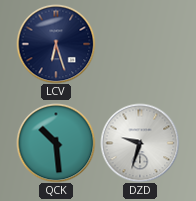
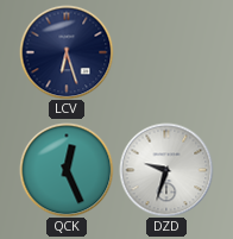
QCK: 10:29 -> 12:26
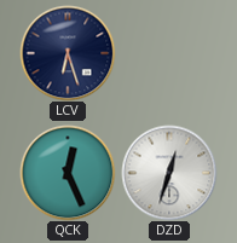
DZD: 9:33 -> 12:33
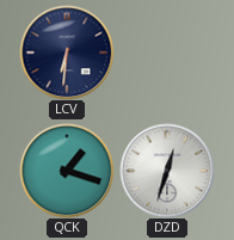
LCV: 6:27 -> 6:31
QCK: 12:26 -> 1:18
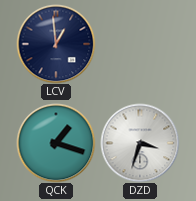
LCV: 6:31 -> 12:59
DZD: 12:33 -> 3:33
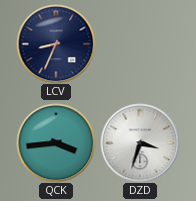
LCV: 12:59 -> 8:34
QCK: 1:18 -> 3:44
